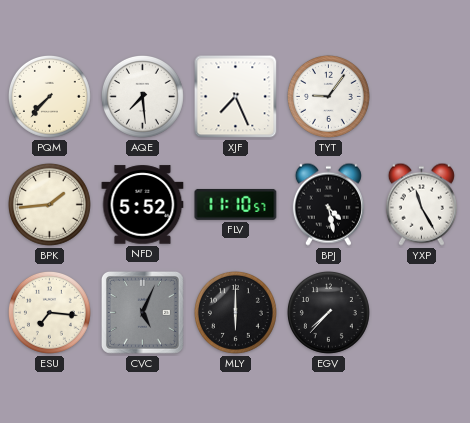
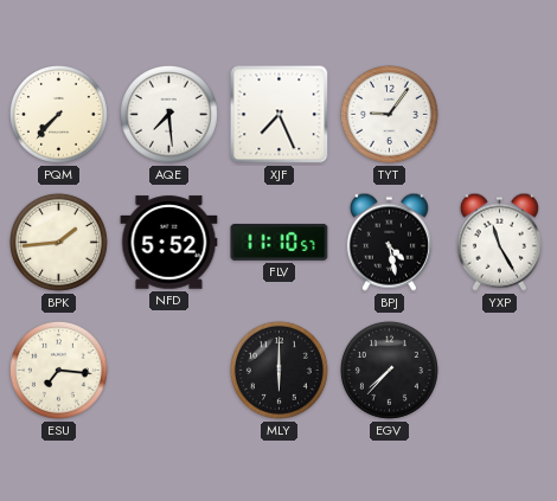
CVC: 5:04 -> none
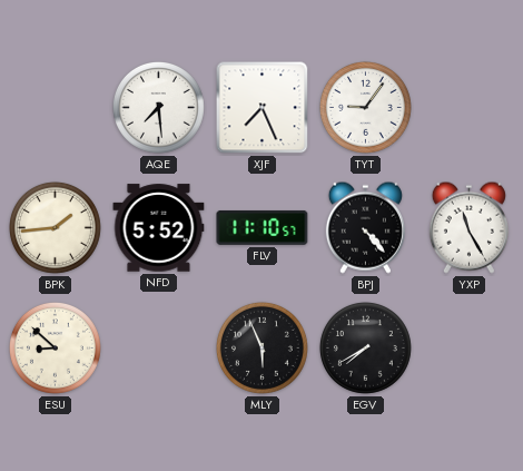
PQM: 7:37 -> none
BPJ: 4:28 -> 4:23
ESU: 7:16 -> 8:52
MLY: 6:00 -> 5:56
EGV: 7:37 -> 7:40
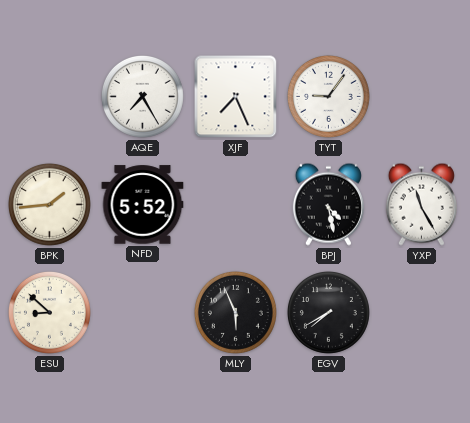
AQE: 7:29 -> 7:25
FLV: 11:10 -> none
BPJ: 4:23 -> 4:28
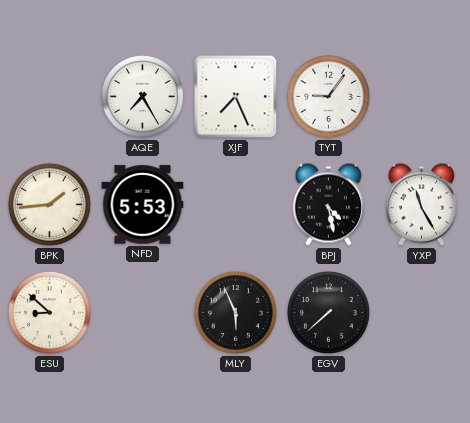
NFD: 5:52 -> 5:53
EGV: 7:40 -> 7:38
